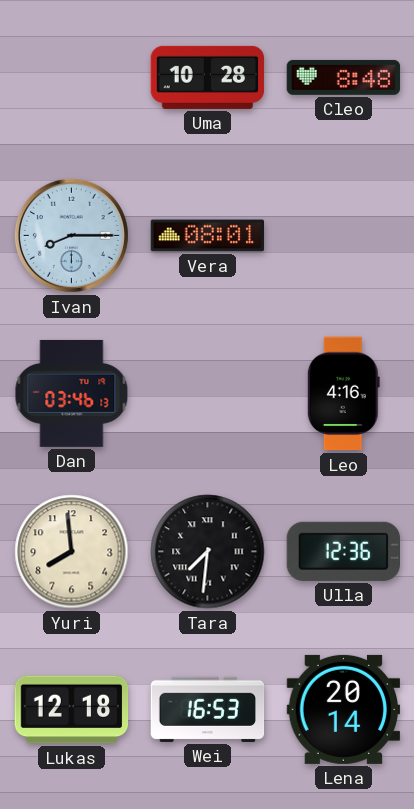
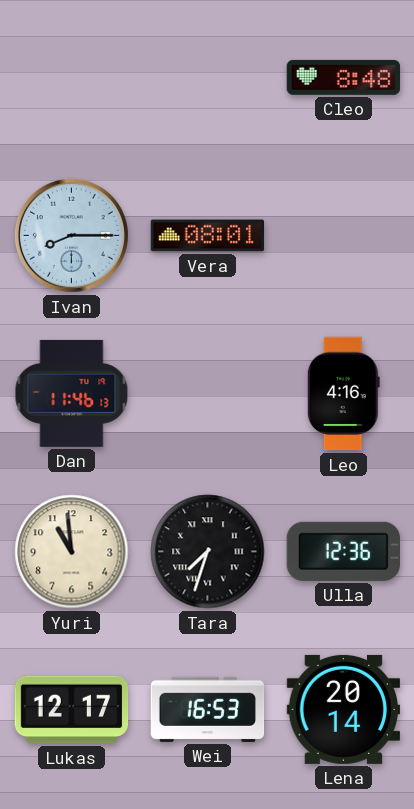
Uma: 10:28 -> none
Dan: 03:46 -> 11:46
Yuri: 7:59 -> 10:59
Tara: 7:31 -> 7:33
Lukas: 12:18 -> 12:17
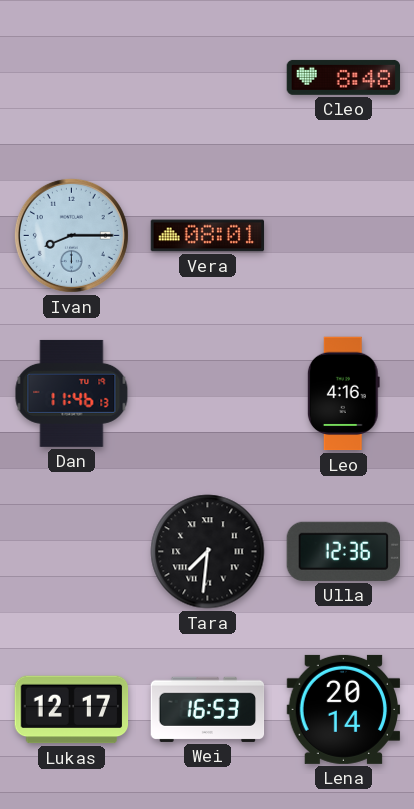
Yuri: 10:59 -> none
Tara: 7:33 -> 7:31
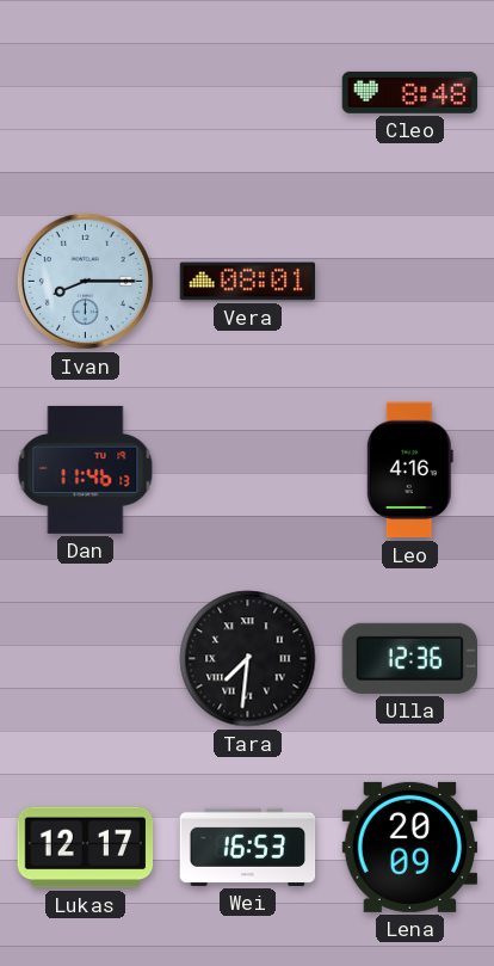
Lena: 20:14 -> 20:09
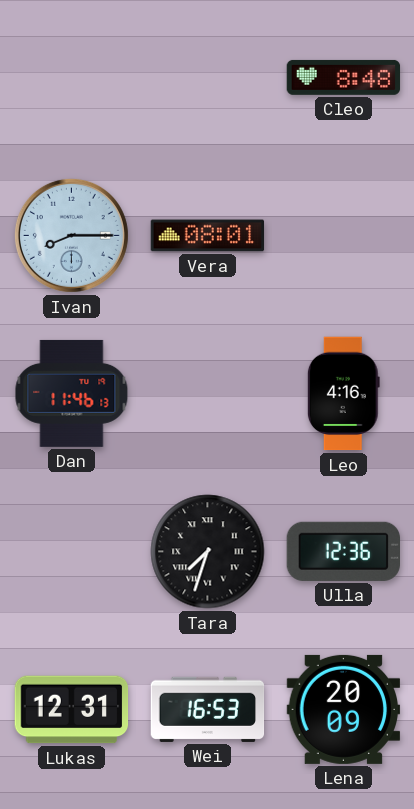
Tara: 7:31 -> 7:33
Lukas: 12:17 -> 12:31
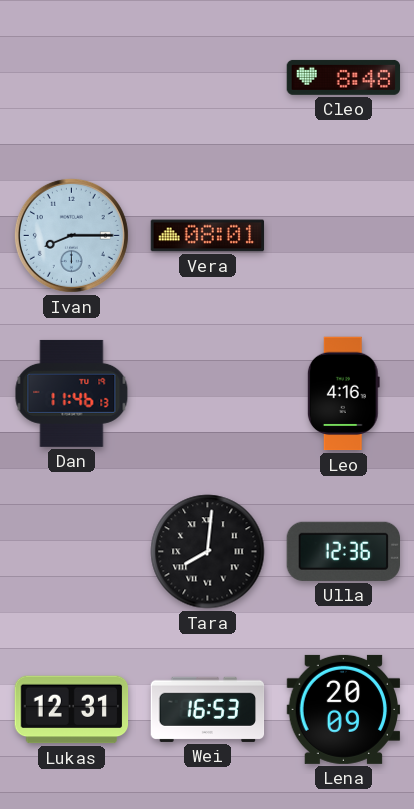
Tara: 7:33 -> 8:01
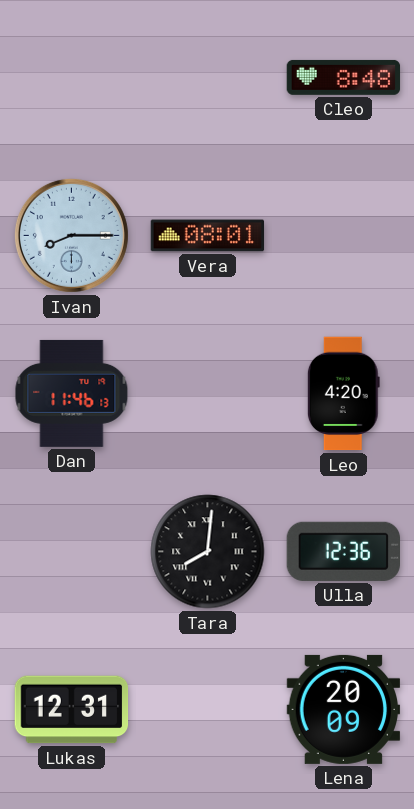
Leo: 4:16 -> 4:20
Wei: 16:53 -> none
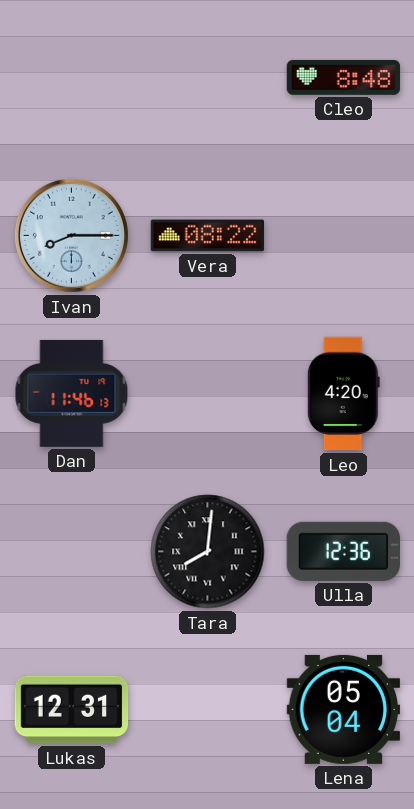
Vera: 08:01 -> 08:22
Lena: 20:09 -> 05:04
